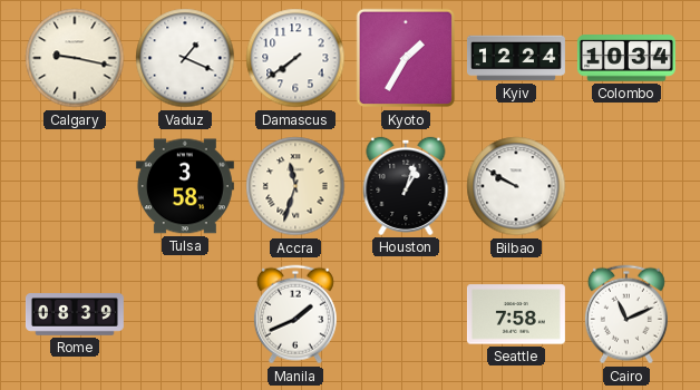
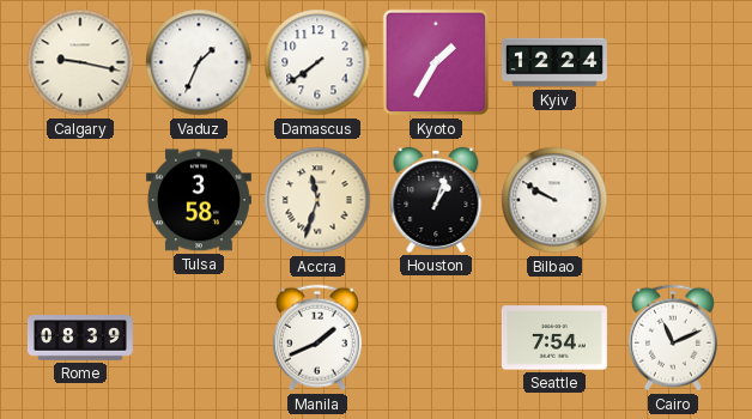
Vaduz: 1:19 -> 1:34
Colombo: 10:34 -> none
Seattle: 7:58 -> 7:54
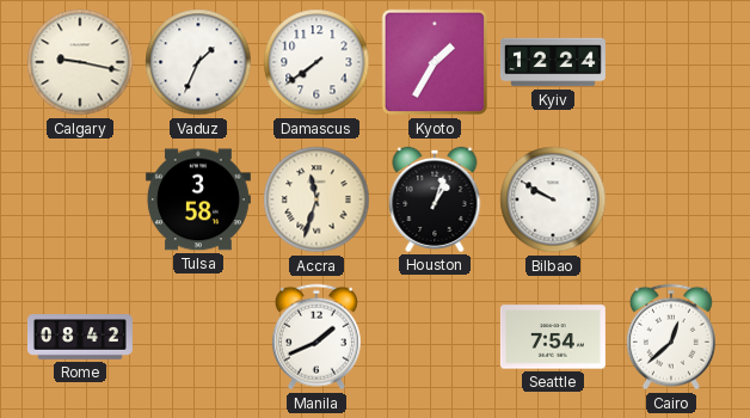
Rome: 08:39 -> 08:42
Cairo: 11:11 -> 12:38
